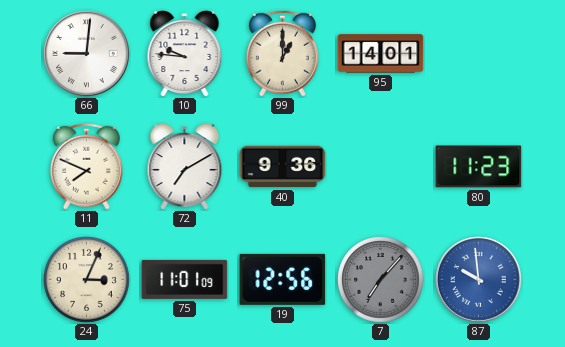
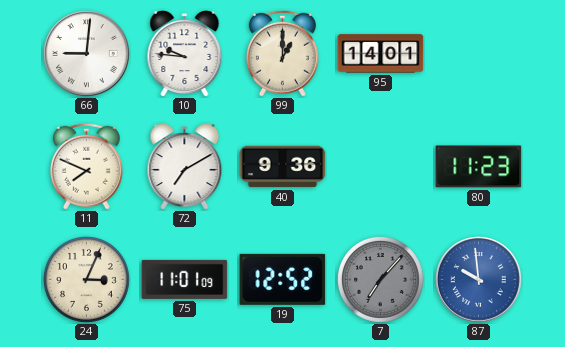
19: 12:56 -> 12:52
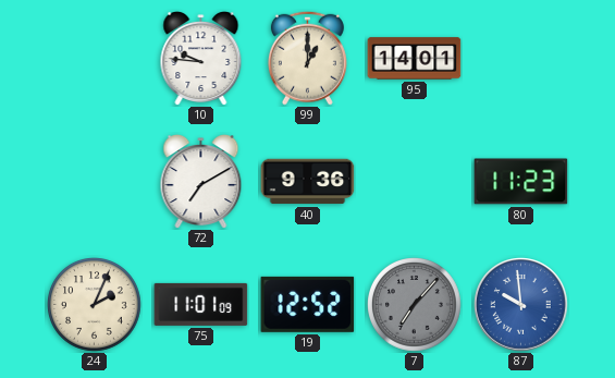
66: 9:01 -> none
11: 7:49 -> none
24: 3:04 -> 2:04
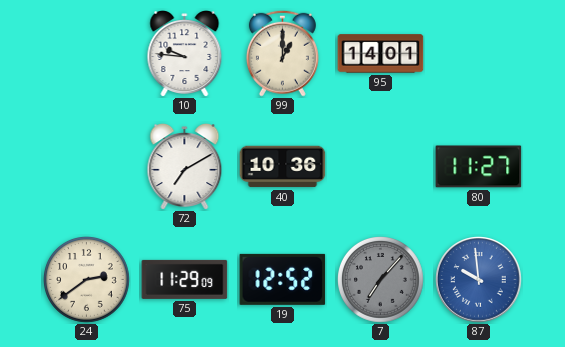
40: 9:36 -> 10:36
80: 11:23 -> 11:27
24: 2:04 -> 2:39
75: 11:01 -> 11:29
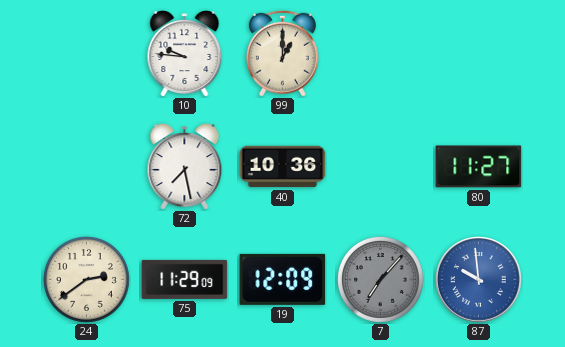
95: 14:01 -> none
72: 7:10 -> 7:28
19: 12:52 -> 12:09
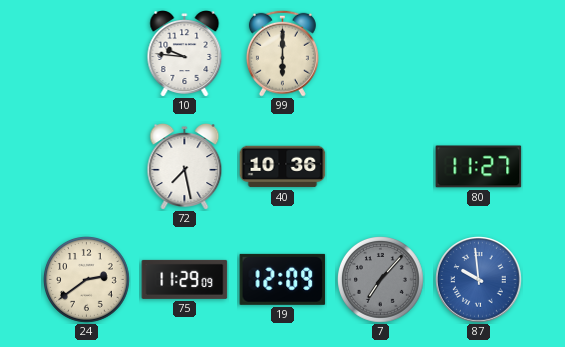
99: 1:00 -> 6:00
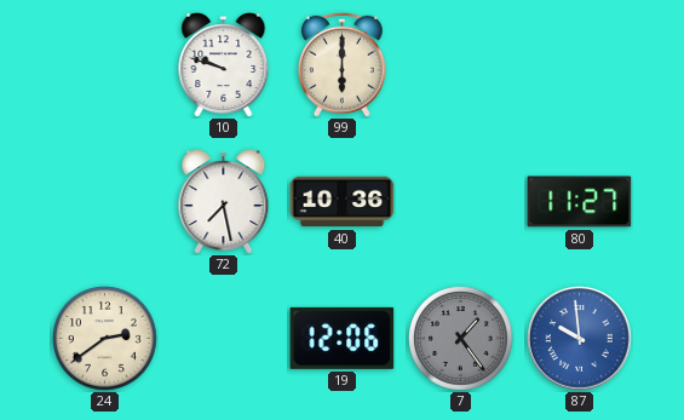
10: 9:46 -> 9:48
75: 11:29 -> none
19: 12:09 -> 12:06
7: 7:07 -> 1:24
